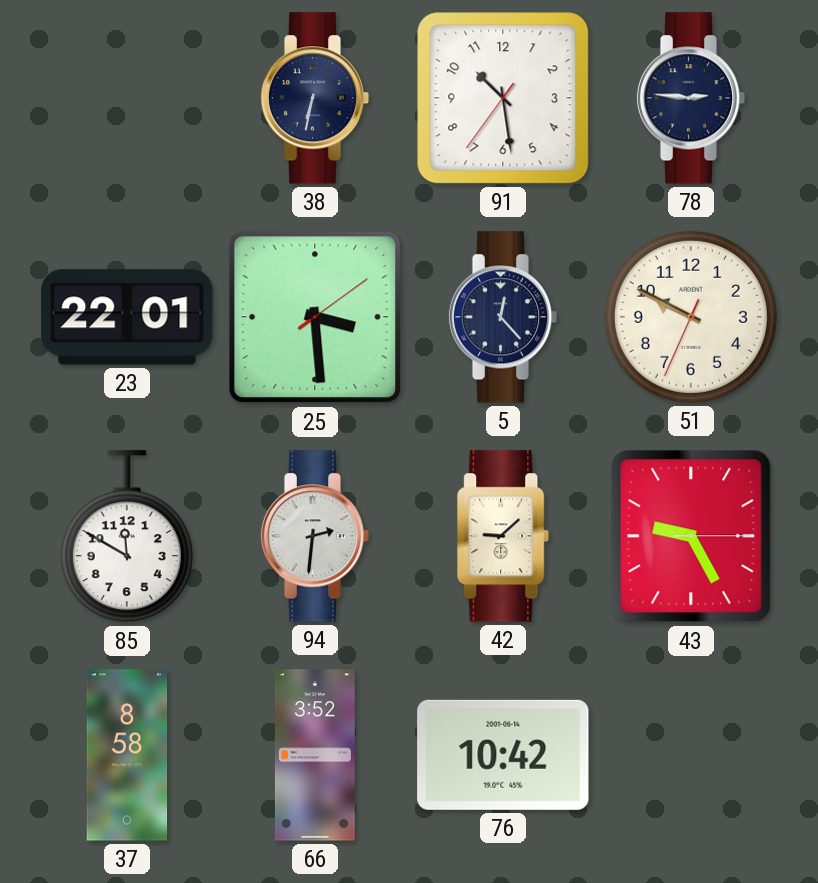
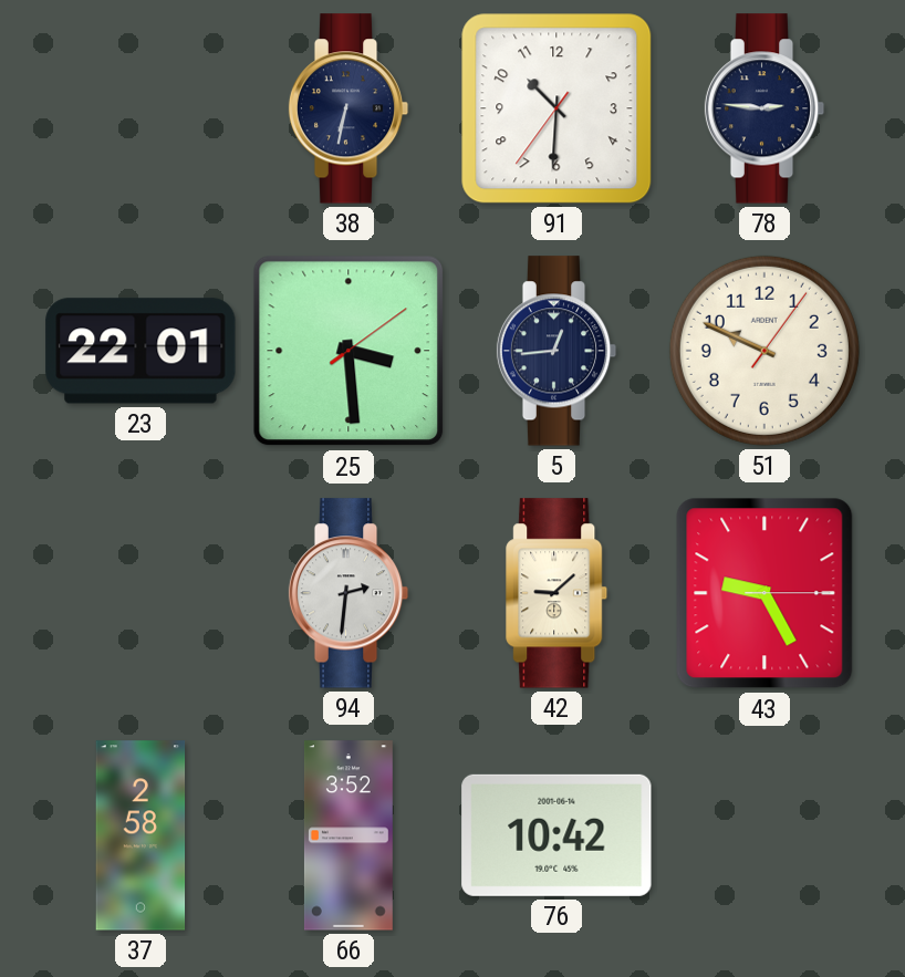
91: 10:28 -> 10:30
5: 12:23 -> 12:44
51: 9:49:34 -> 9:49:06
85: 11:50 -> none
37: 8:58 -> 2:58
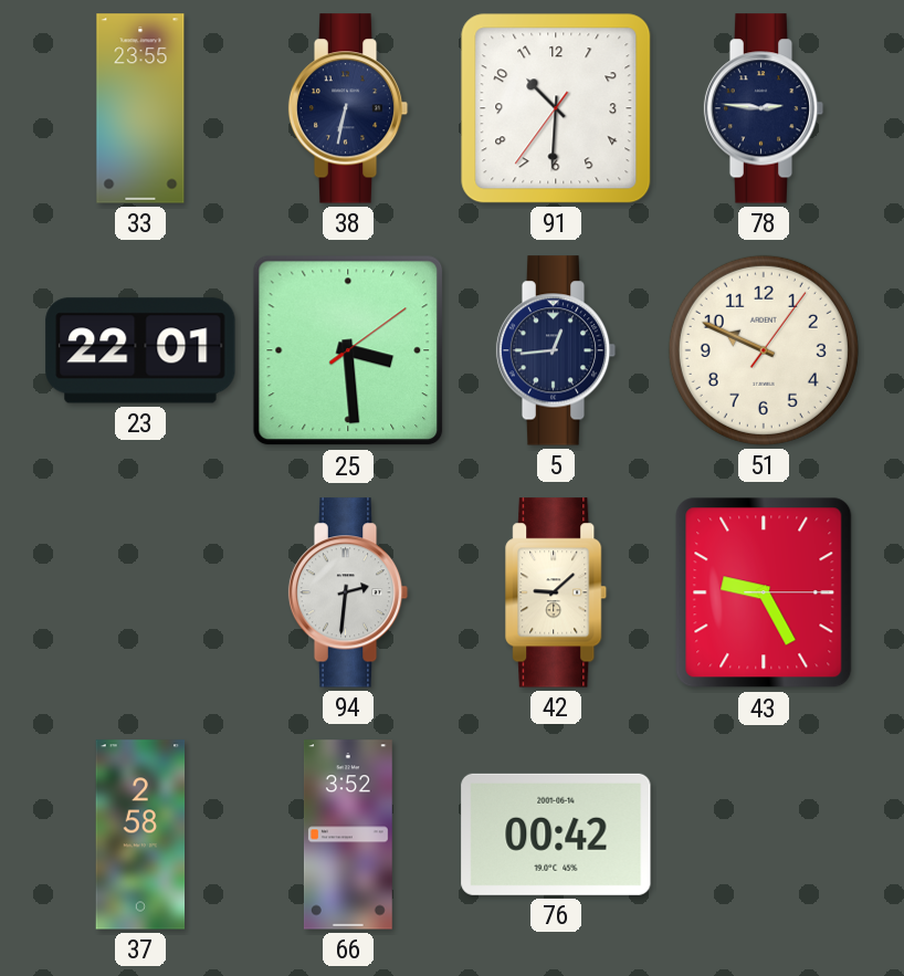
33: none -> 23:55
76: 10:42 -> 00:42
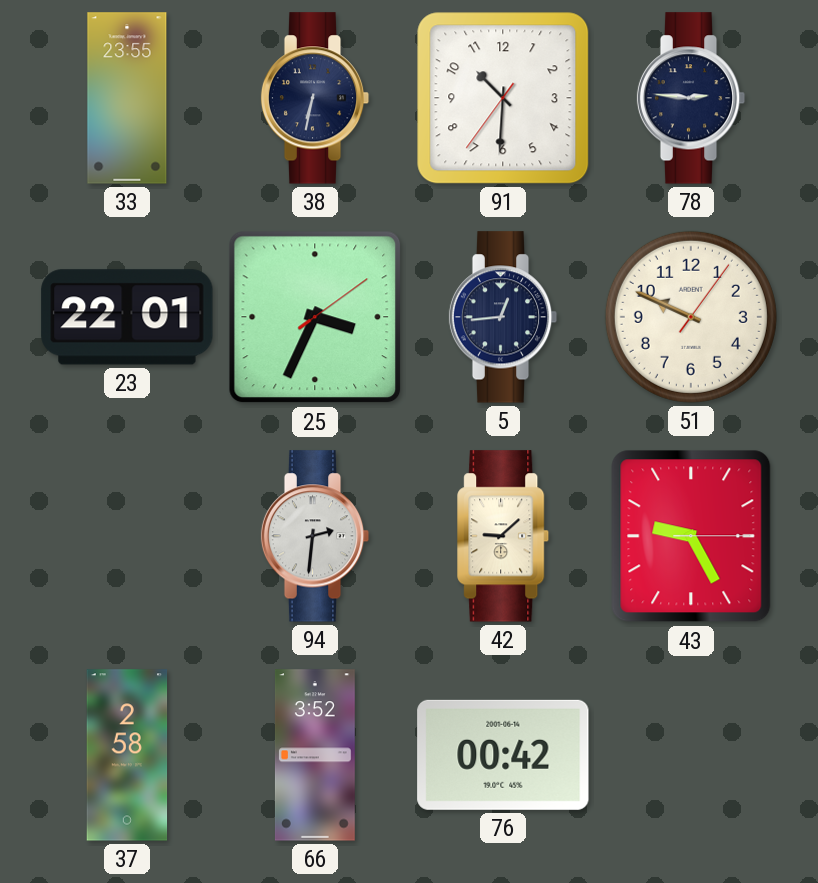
25: 3:29 -> 3:34
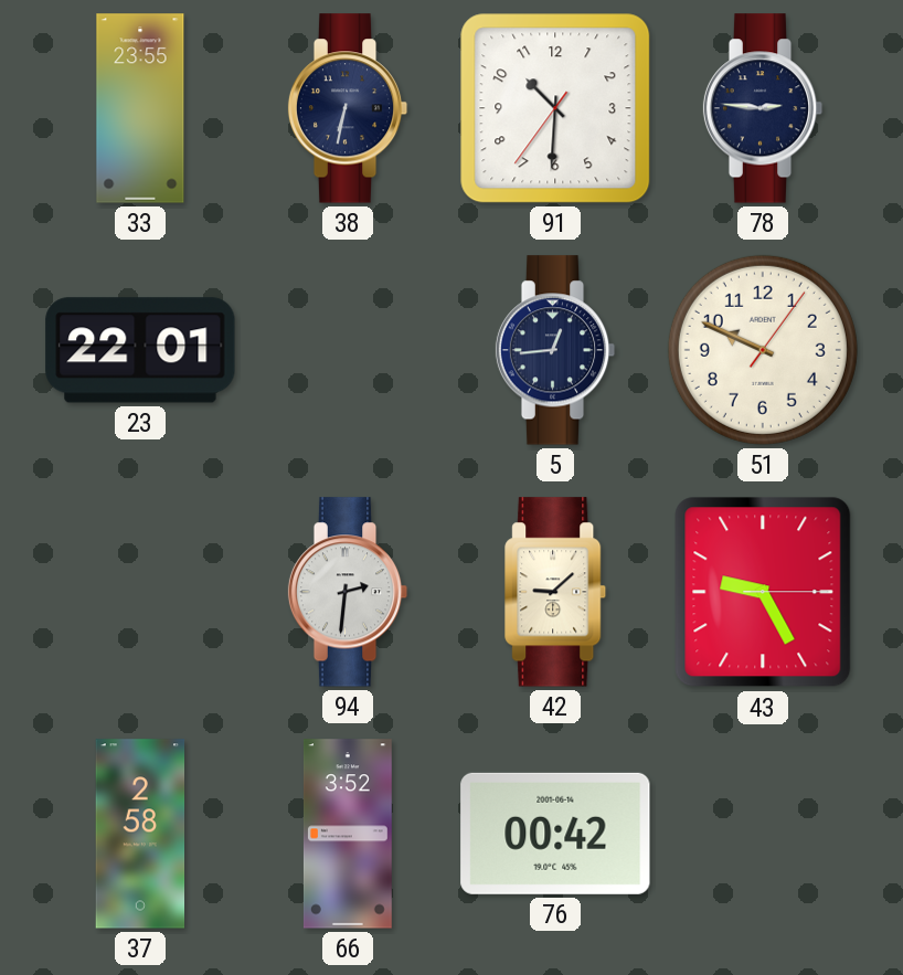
25: 3:34 -> none
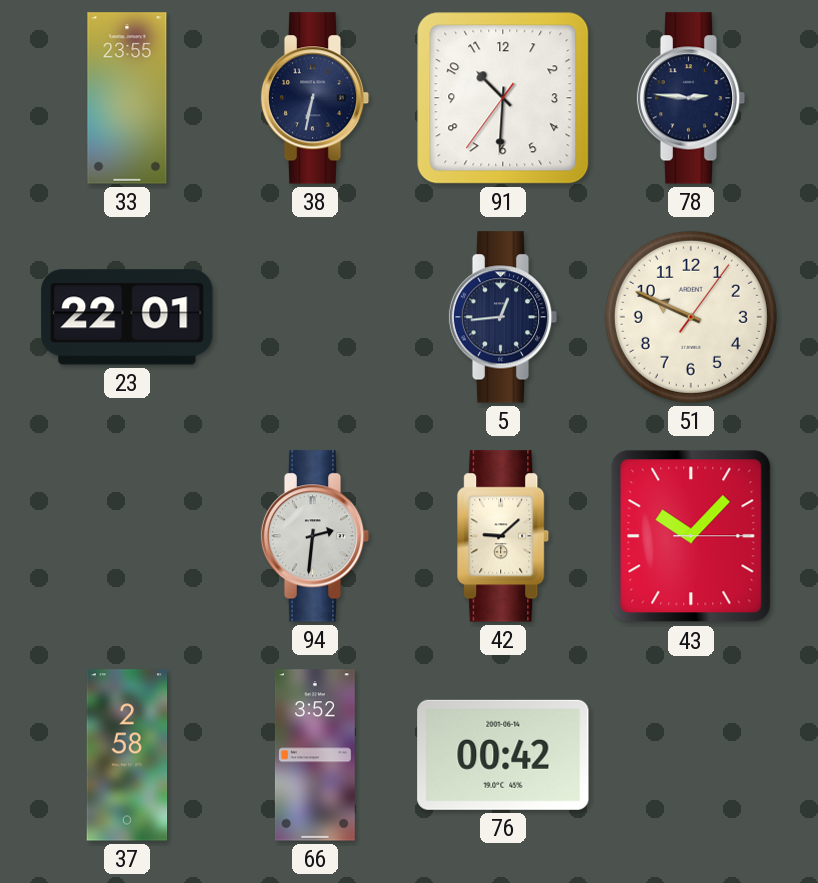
43: 9:25 -> 10:07
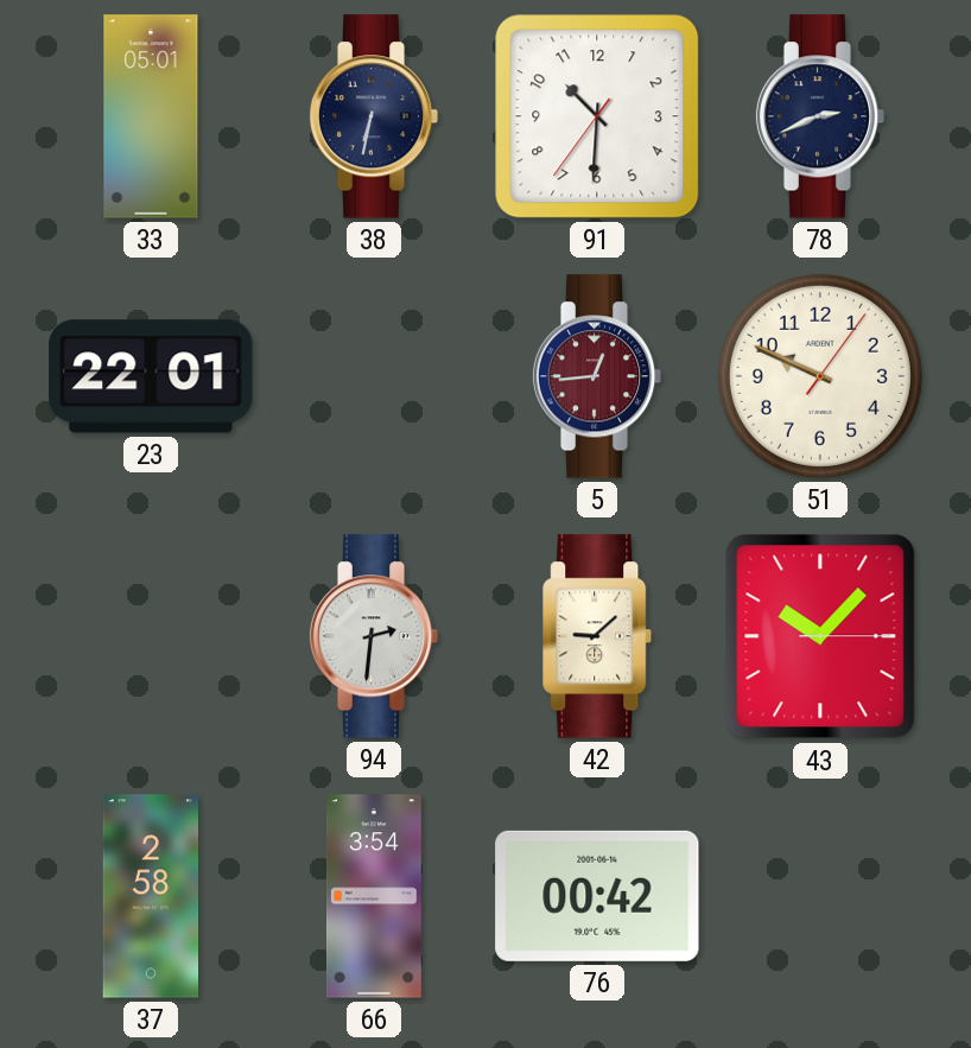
33: 23:55 -> 05:01
78: 2:46 -> 2:41
5 dial: navy -> burgundy
66: 3:52 -> 3:54
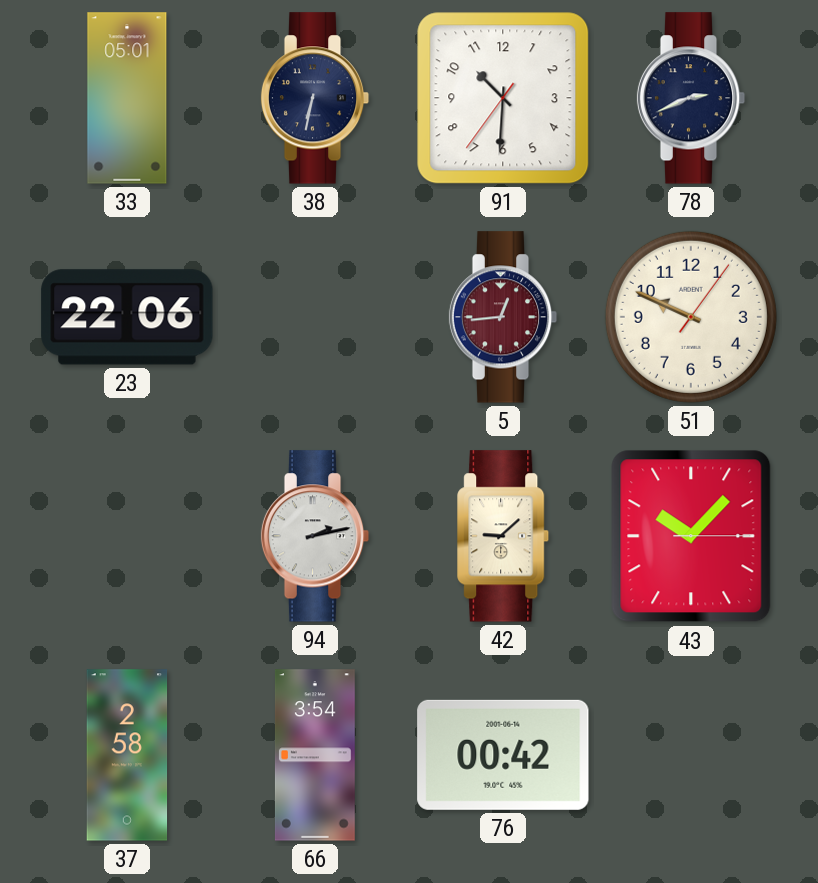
23: 22:01 -> 22:06
94: 2:31 -> 2:13
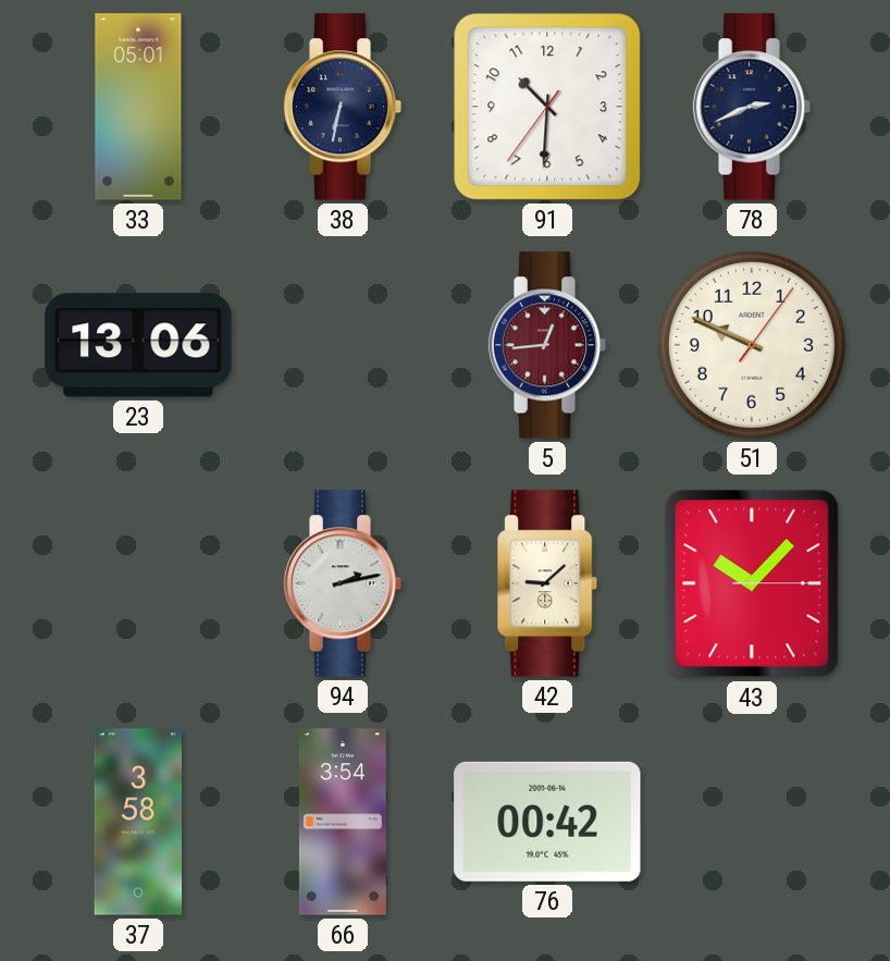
23: 22:06 -> 13:06
37: 2:58 -> 3:58
